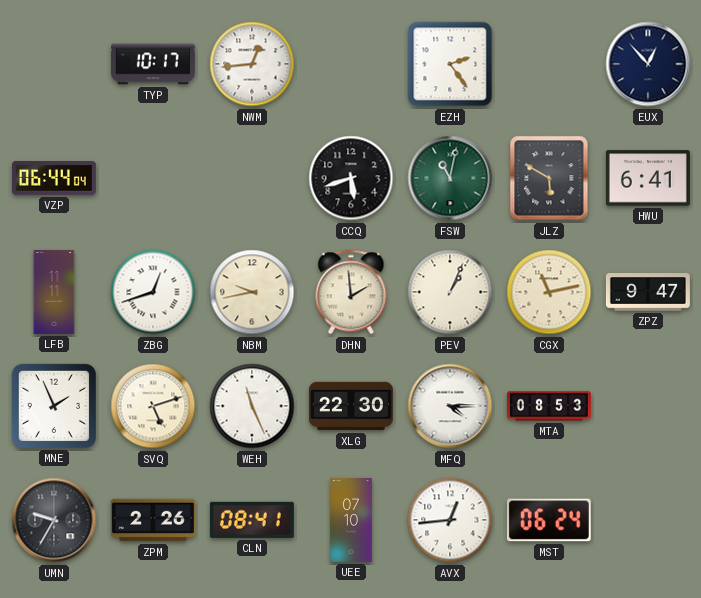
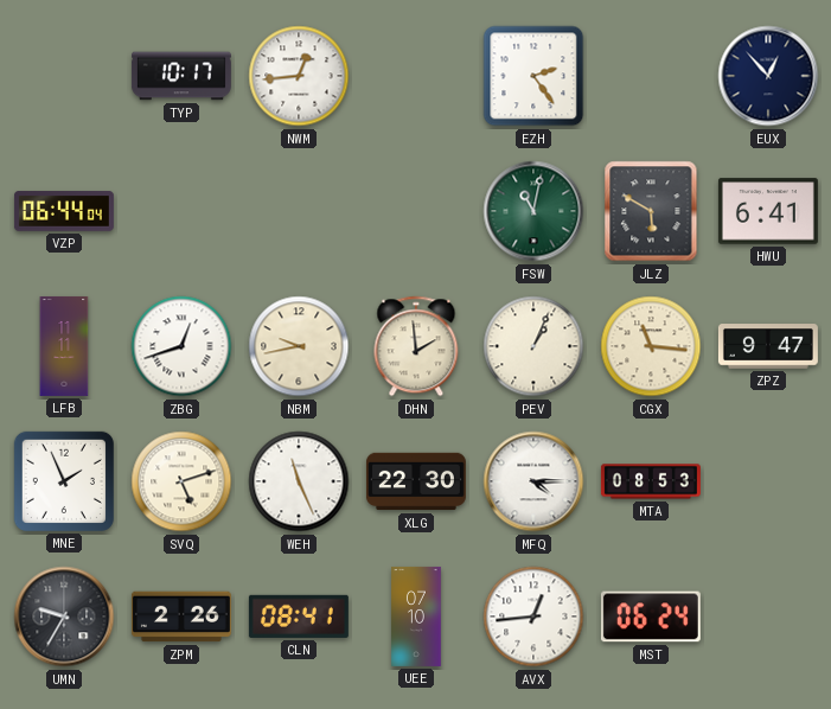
CCQ: 5:42 -> none
CGX: 11:13 -> 11:16
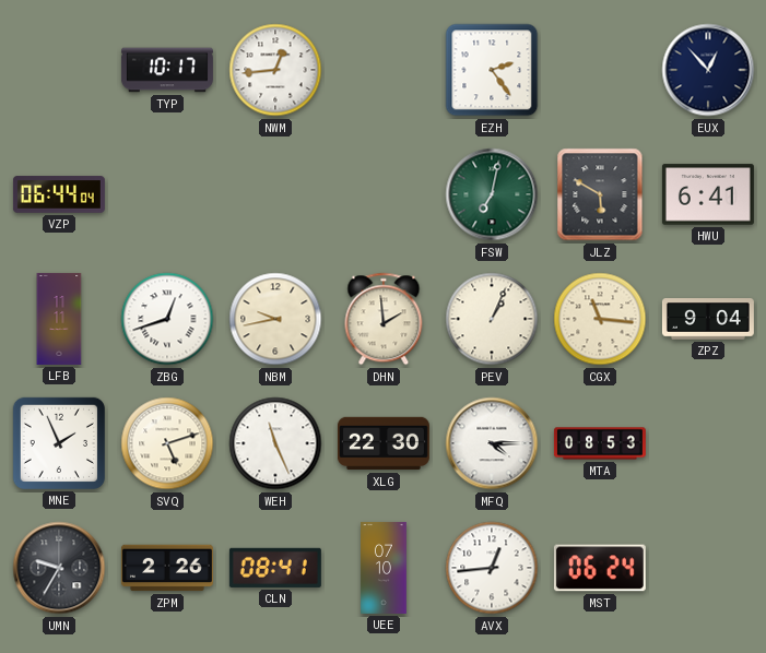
FSW: 11:02 -> 7:02
ZPZ: 9:47 -> 9:04
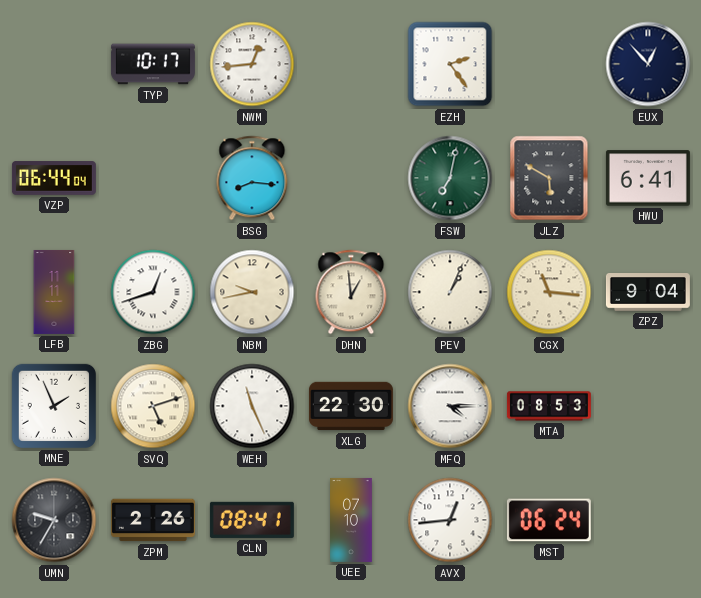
BSG: none -> 8:16
DHN: 1:59 -> 12:59
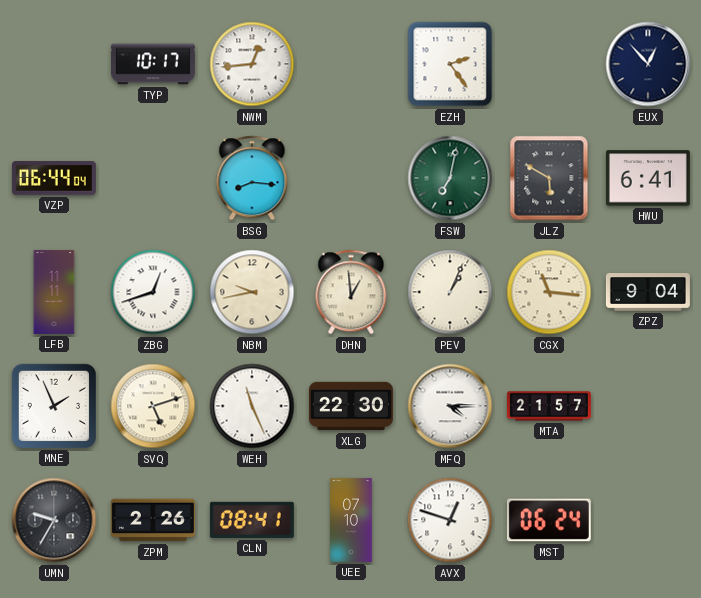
MTA: 08:53 -> 21:57
AVX: 12:44 -> 12:48
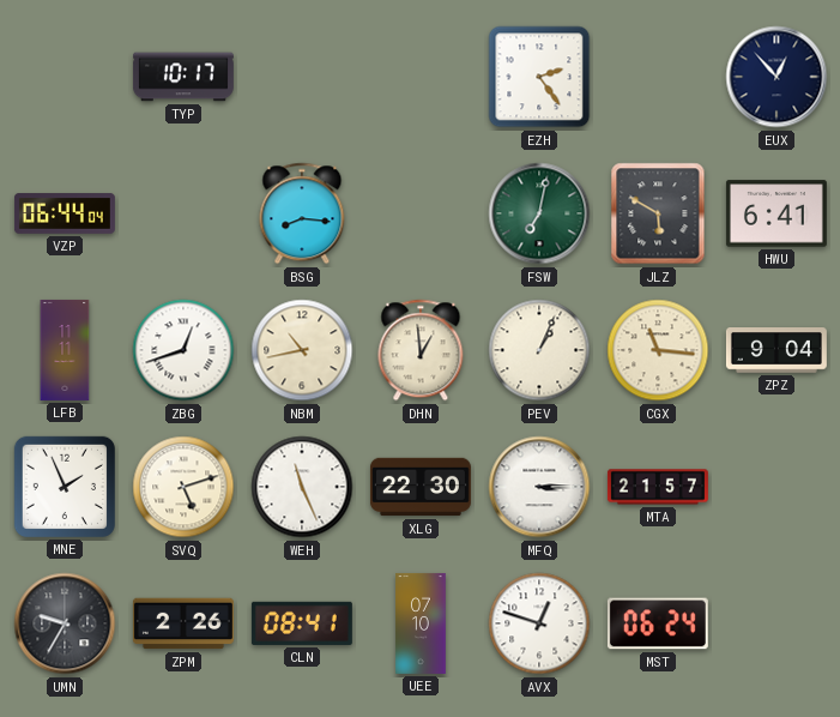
NWM: 12:44 -> none
NBM: 9:43 -> 10:43
MFQ: 4:15 -> 3:15
